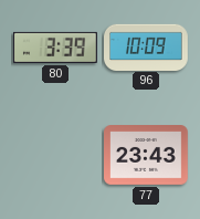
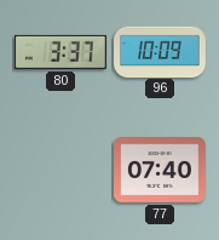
80: 3:39 -> 3:37
77: 23:43 -> 07:40
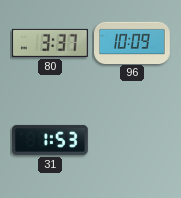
31: none -> 1:53
77: 07:40 -> none
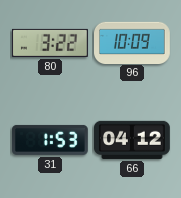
80: 3:37 -> 3:22
66: none -> 04:12
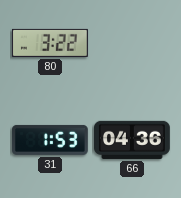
96: 10:09 -> none
66: 04:12 -> 04:36
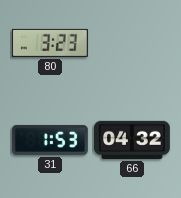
80: 3:22 -> 3:23
66: 04:36 -> 04:32
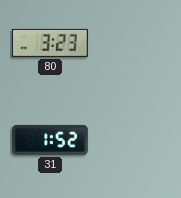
31: 1:53 -> 1:52
66: 04:32 -> none
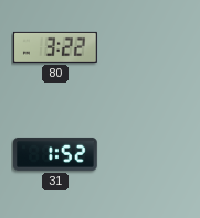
80: 3:23 -> 3:22
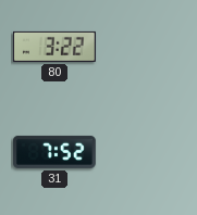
31: 1:52 -> 7:52
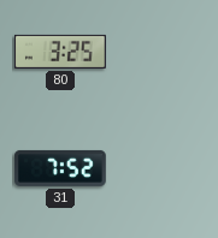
80: 3:22 -> 3:25
